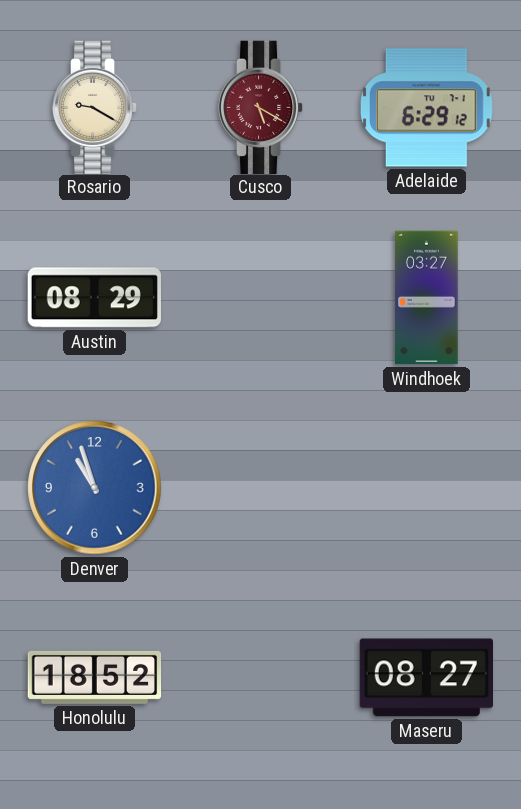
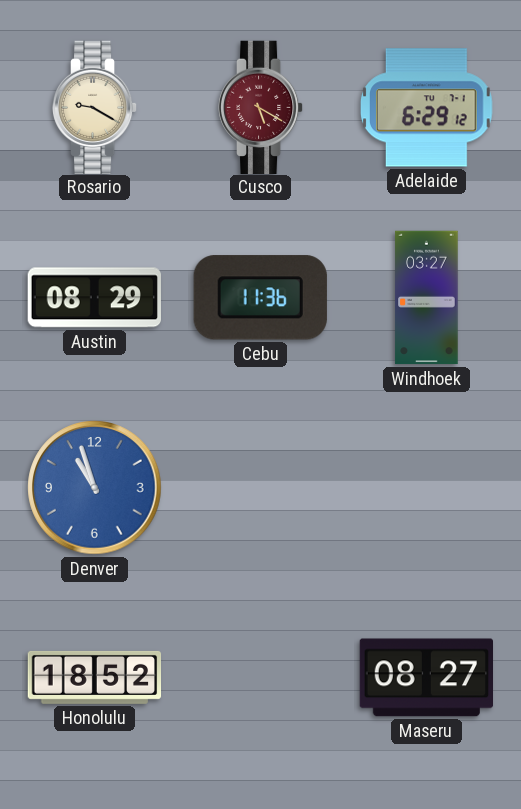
Cebu: none -> 11:36
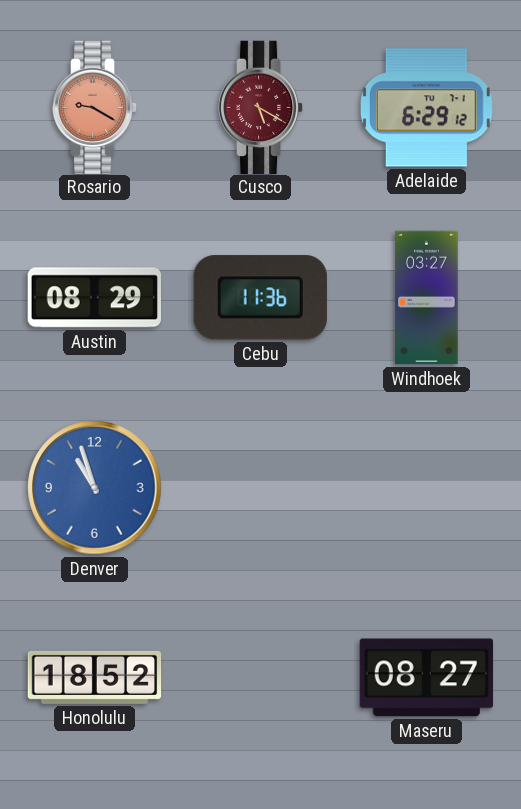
Rosario dial: cream -> salmon
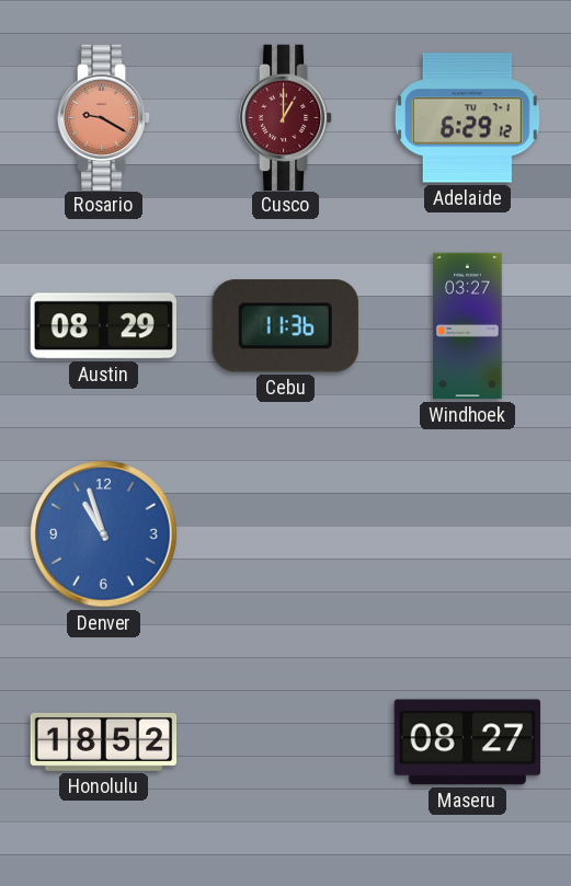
Cusco: 5:20 -> 1:00
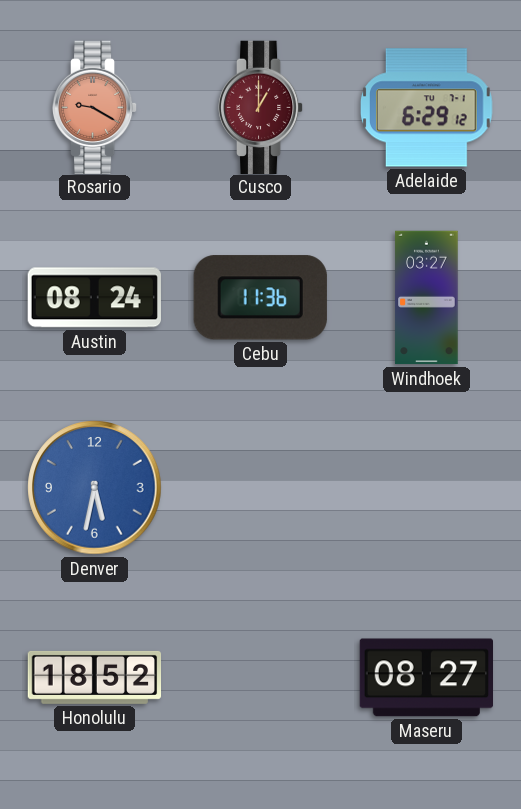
Austin: 08:29 -> 08:24
Denver: 10:57 -> 5:32
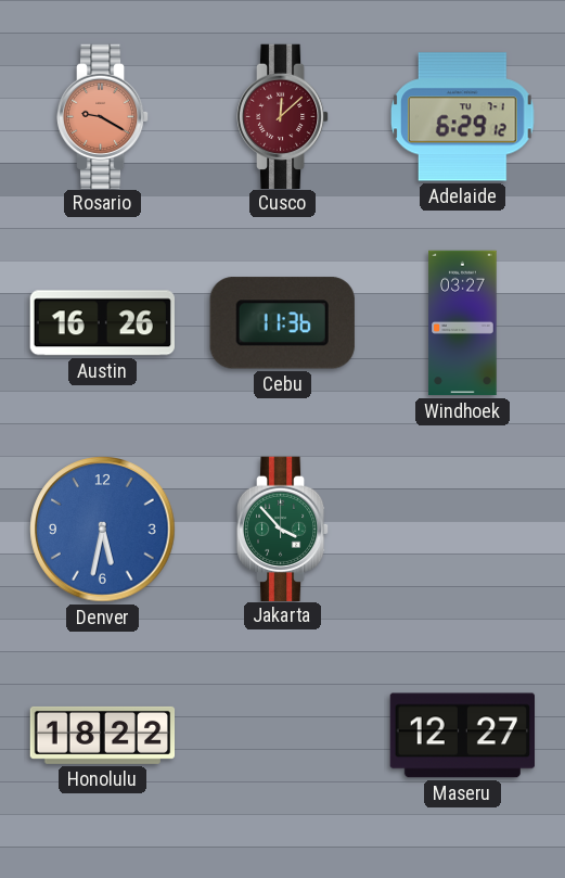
Cusco: 1:00 -> 12:08
Austin: 08:24 -> 16:26
Jakarta: none -> 3:53
Honolulu: 18:52 -> 18:22
Maseru: 08:27 -> 12:27
